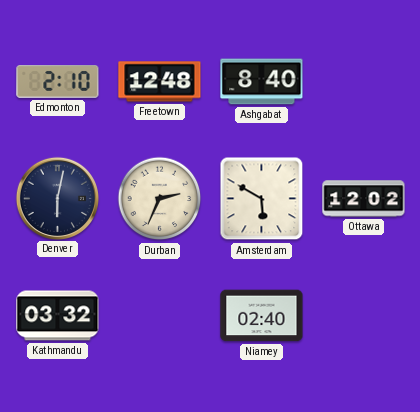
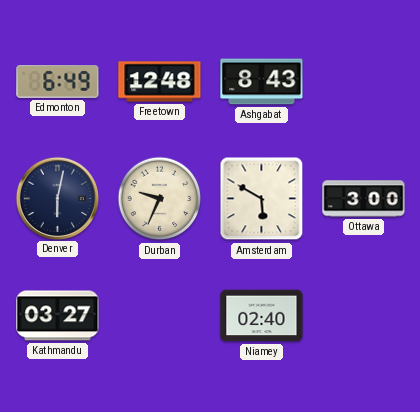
Edmonton: 2:10 -> 6:49
Ashgabat: 8:40 -> 8:43
Durban: 2:34 -> 9:34
Ottawa: 12:02 -> 3:00
Kathmandu: 03:32 -> 03:27
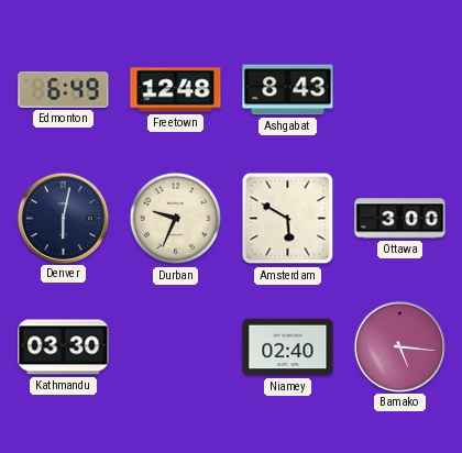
Kathmandu: 03:27 -> 03:30
Bamako: none -> 5:16
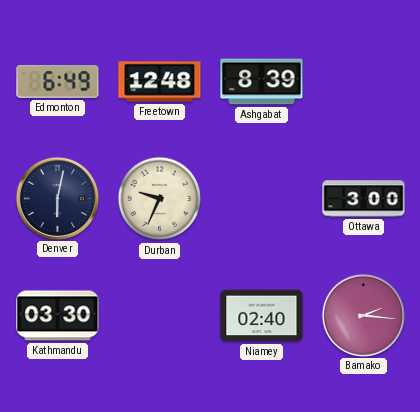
Ashgabat: 8:43 -> 8:39
Amsterdam: 5:50 -> none
Bamako: 5:16 -> 2:16
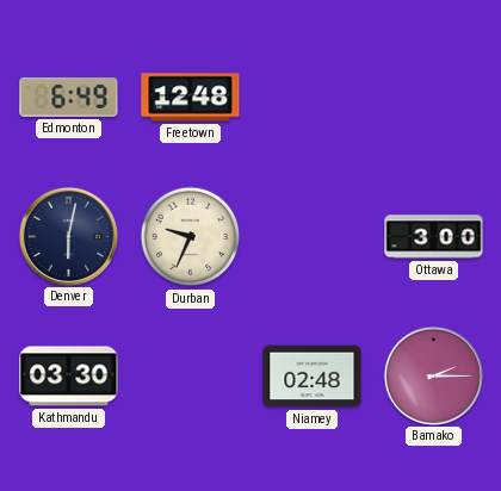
Ashgabat: 8:39 -> none
Niamey: 02:40 -> 02:48
Bamako: 2:16 -> 2:15
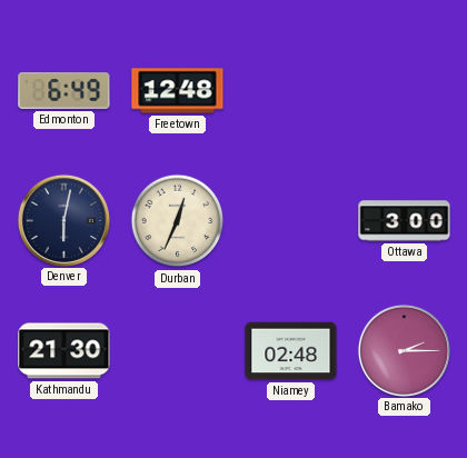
Durban: 9:34 -> 12:34
Kathmandu: 03:30 -> 21:30
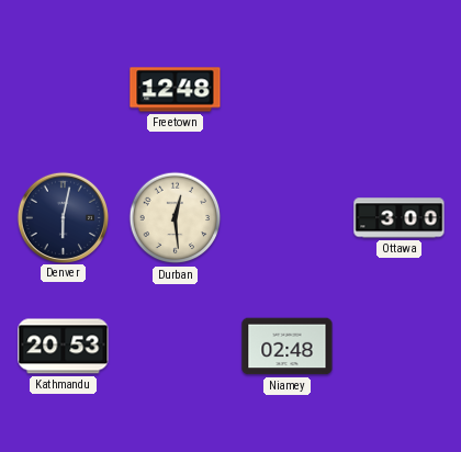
Edmonton: 6:49 -> none
Durban: 12:34 -> 12:29
Kathmandu: 21:30 -> 20:53
Bamako: 2:15 -> none
